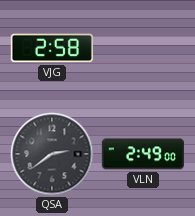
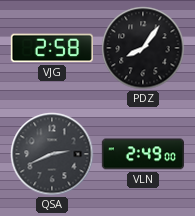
PDZ: none -> 8:06
QSA: 2:39 -> 2:41
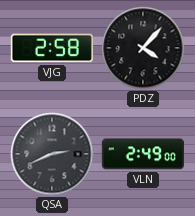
PDZ: 8:06 -> 4:07
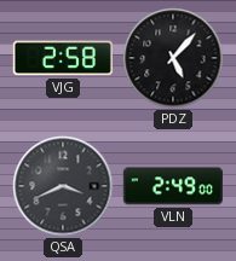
PDZ: 4:07 -> 5:07
QSA: 2:41 -> 3:41
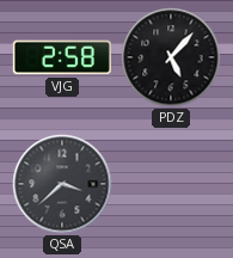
QSA: 3:41 -> 3:38
VLN: 2:49 -> none
